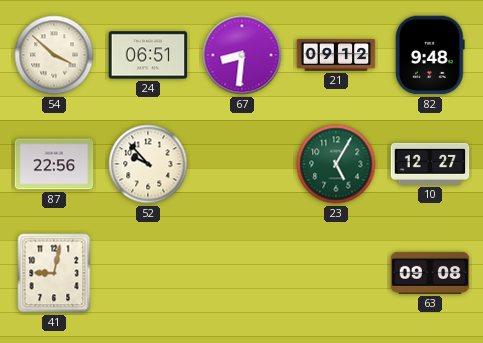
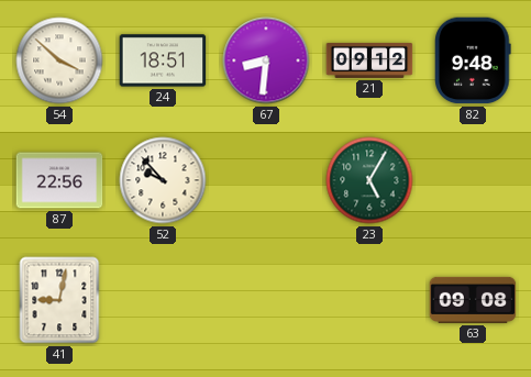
24: 06:51 -> 18:51
10: 12:27 -> none
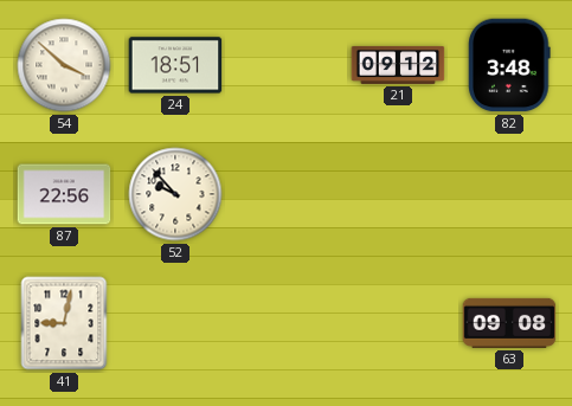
67: 8:31 -> none
82: 9:48 -> 3:48
23: 5:05 -> none
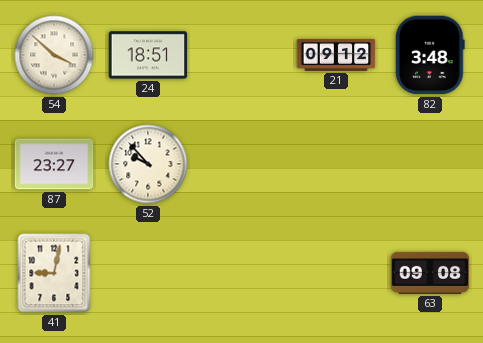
87: 22:56 -> 23:27
